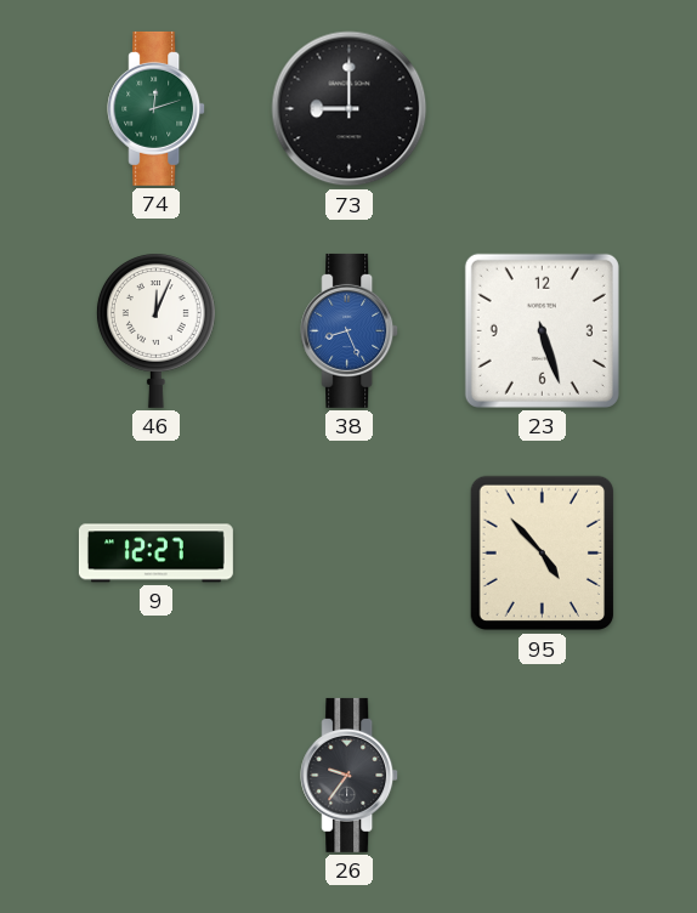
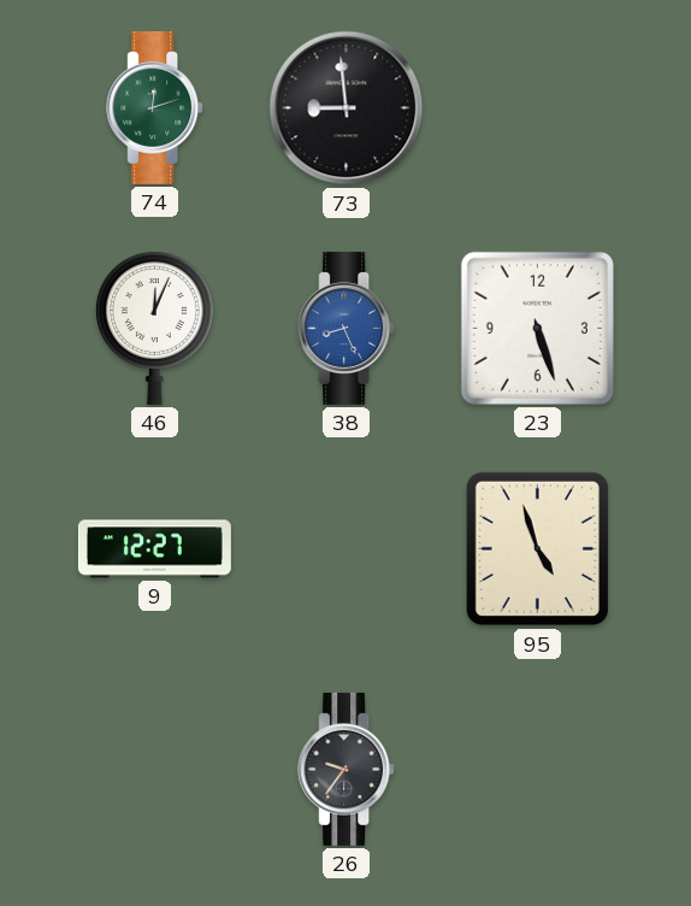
73: 9:00 -> 8:59
95: 4:53 -> 4:57
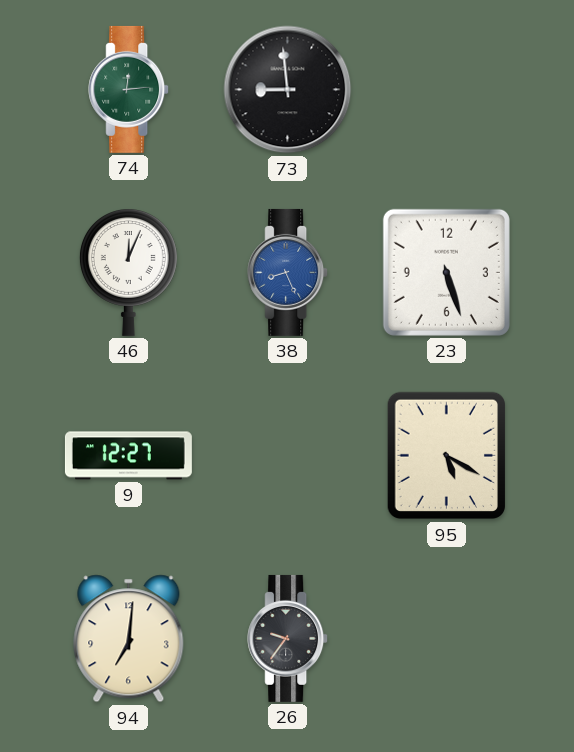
74: 12:12 -> 12:14
95: 4:57 -> 5:20
94: none -> 7:01
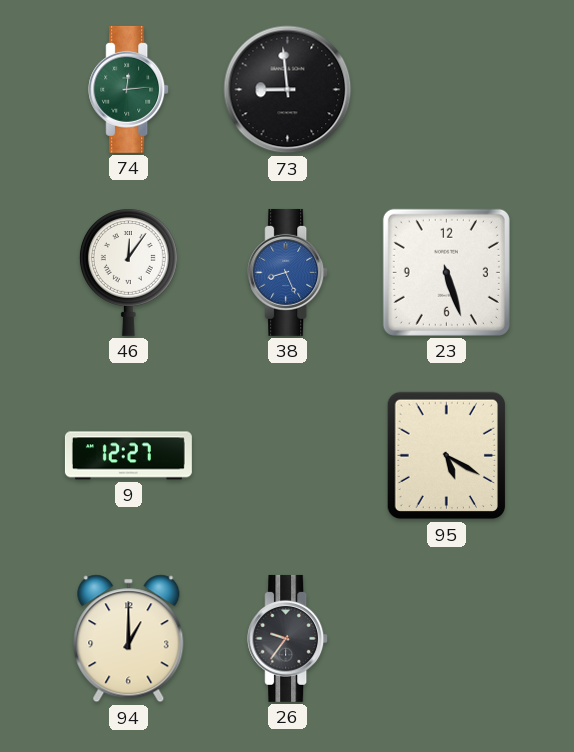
46: 12:04 -> 12:06
94: 7:01 -> 1:00
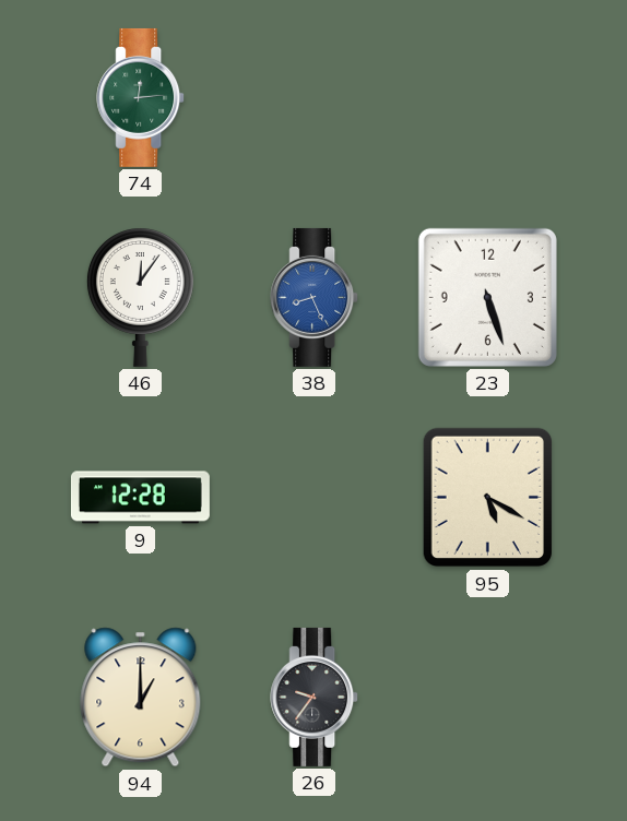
73: 8:59 -> none
9: 12:27 -> 12:28
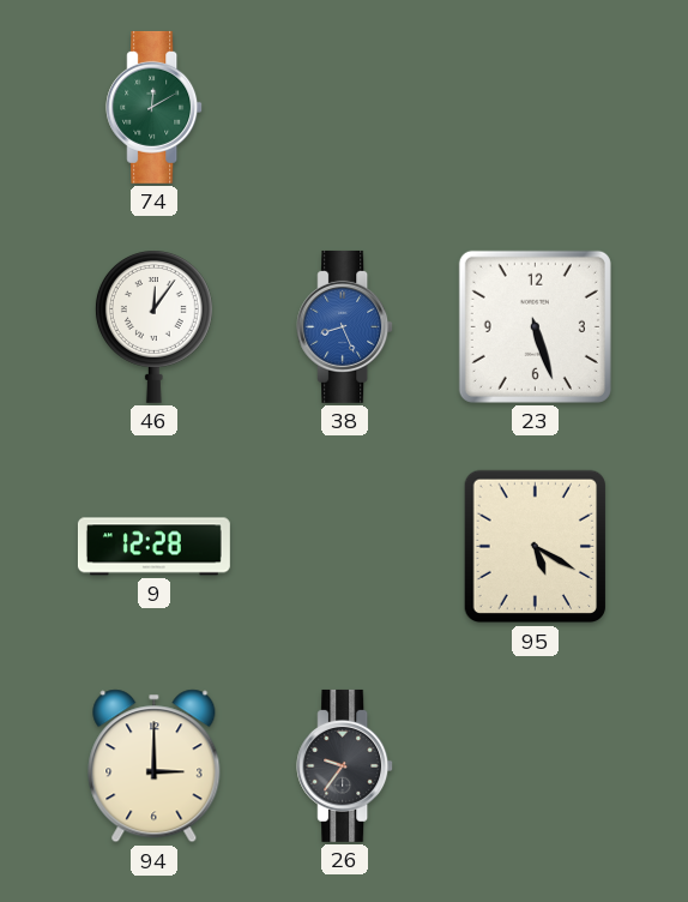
74: 12:14 -> 12:10
94: 1:00 -> 3:00
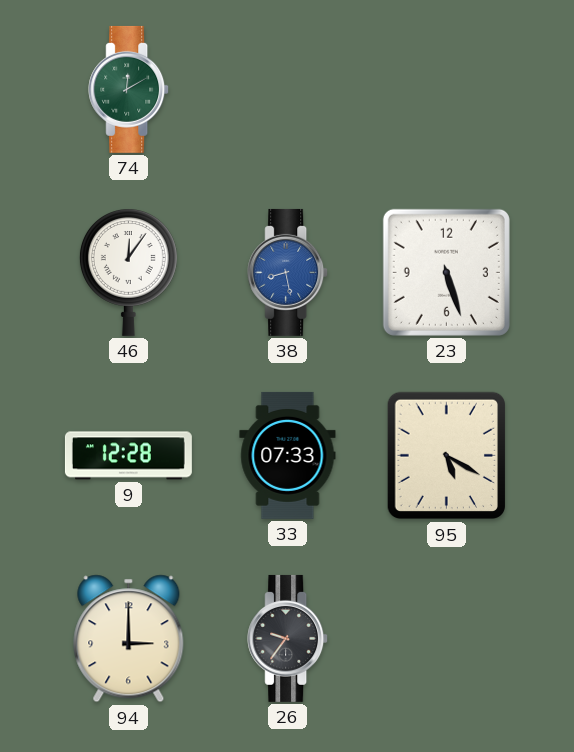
38: 8:26 -> 8:28
33: none -> 07:33
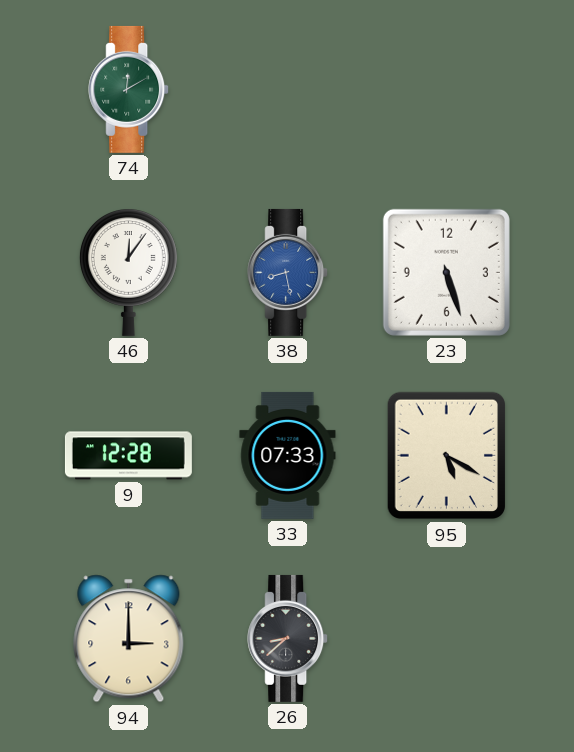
26: 9:36 -> 8:38
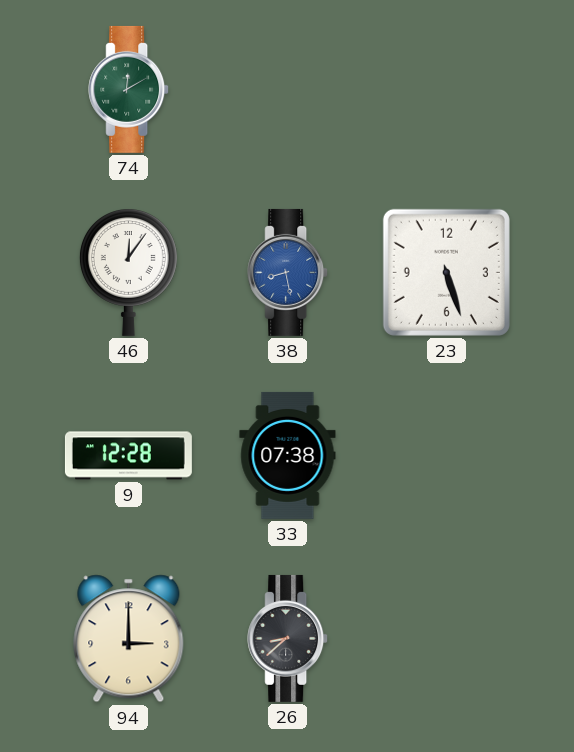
33: 07:33 -> 07:38
95: 5:20 -> none
